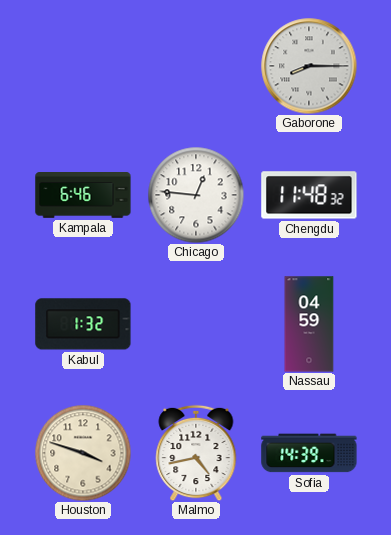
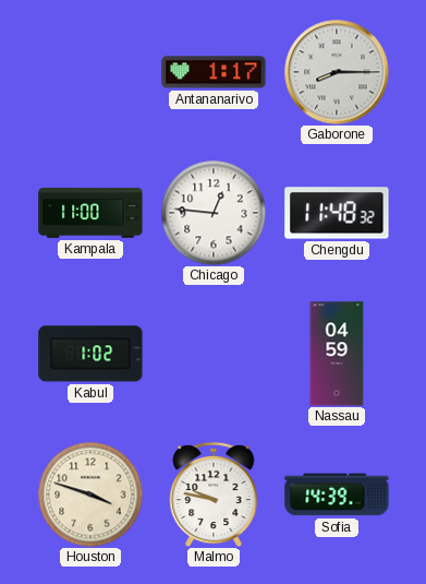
Antananarivo: none -> 1:17
Kampala: 6:46 -> 11:00
Kabul: 1:32 -> 1:02
Malmo: 4:43 -> 9:47
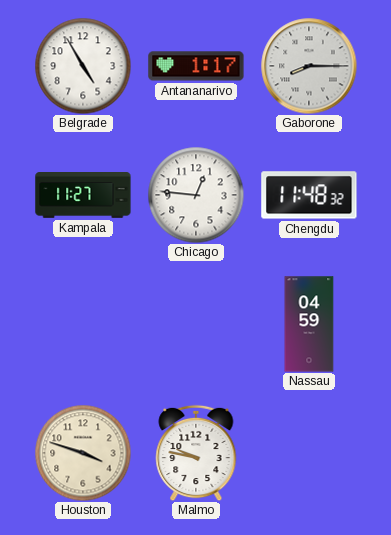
Belgrade: none -> 4:55
Kampala: 11:00 -> 11:27
Kabul: 1:02 -> none
Sofia: 14:39 -> none
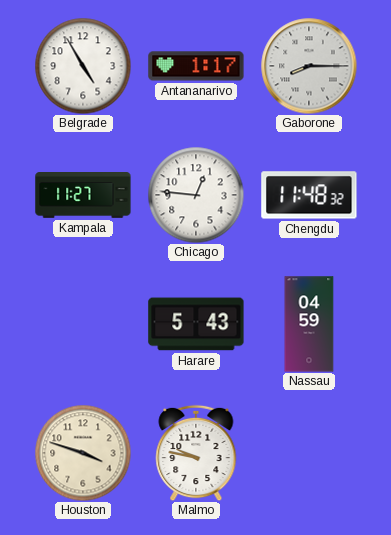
Harare: none -> 5:43
